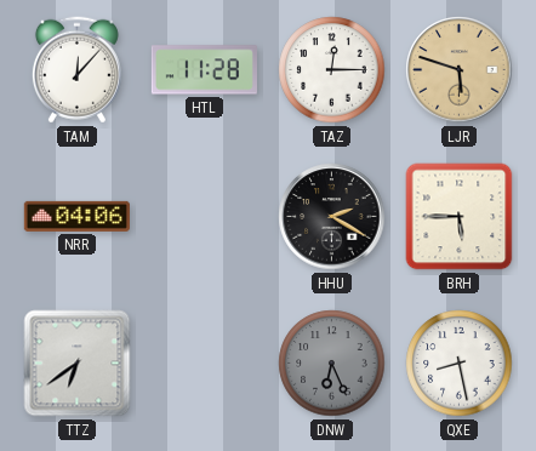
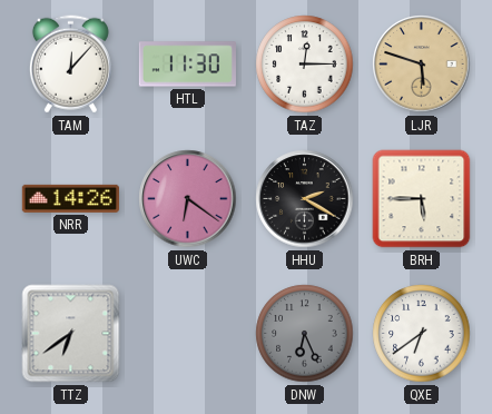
HTL: 11:28 -> 11:30
NRR: 04:06 -> 14:26
UWC: none -> 6:21
QXE: 8:28 -> 6:39
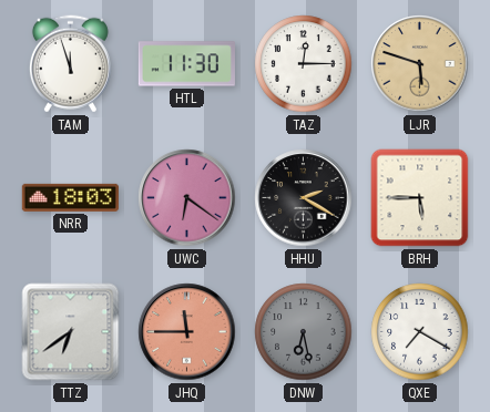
TAM: 12:07 -> 11:57
NRR: 14:26 -> 18:03
JHQ: none -> 11:45
DNW: 6:26 -> 6:28
QXE: 6:39 -> 7:20
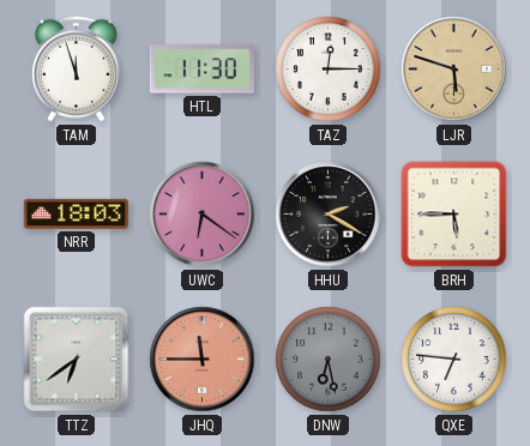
QXE: 7:20 -> 6:46
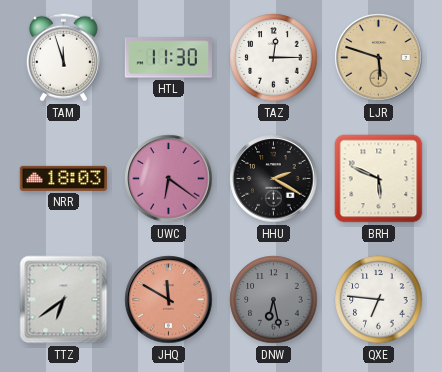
BRH: 5:45 -> 5:49
JHQ: 11:45 -> 11:50
